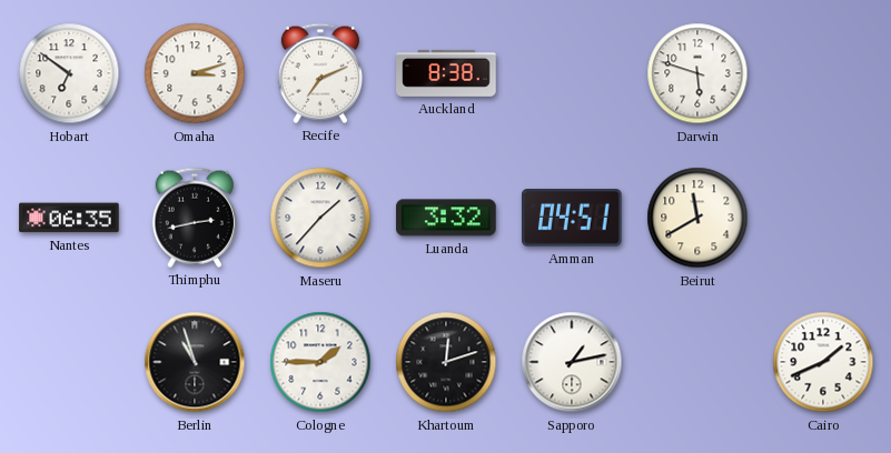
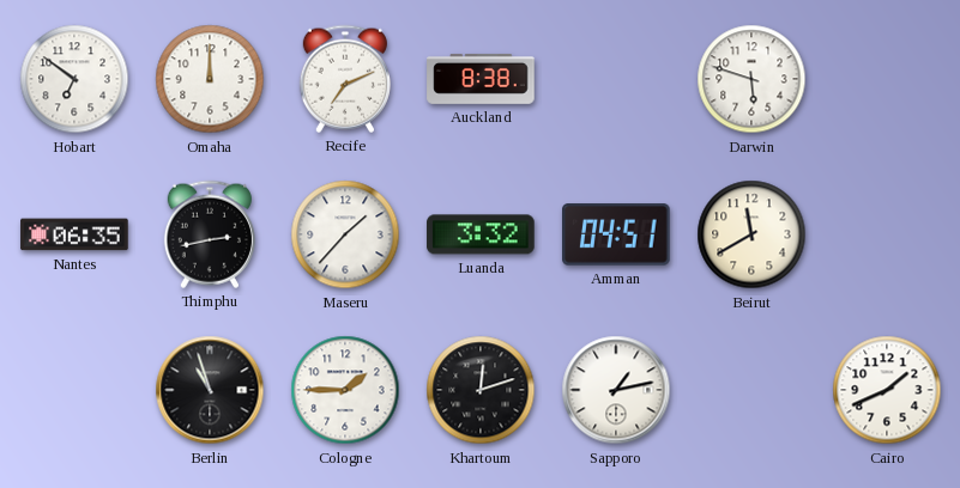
Omaha: 3:12 -> 12:00
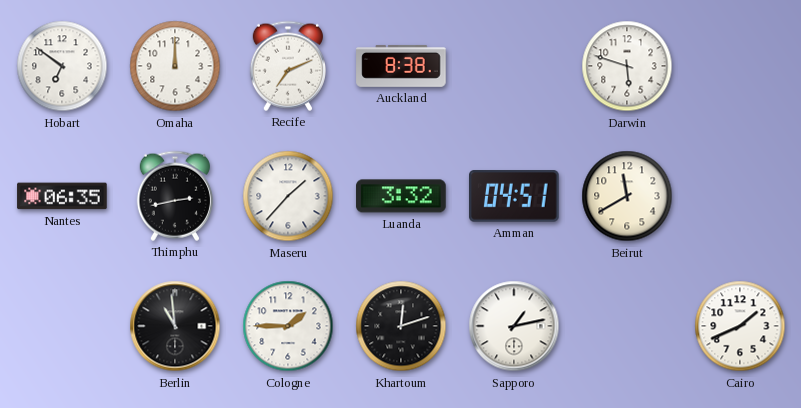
Berlin: 10:57 -> 10:59
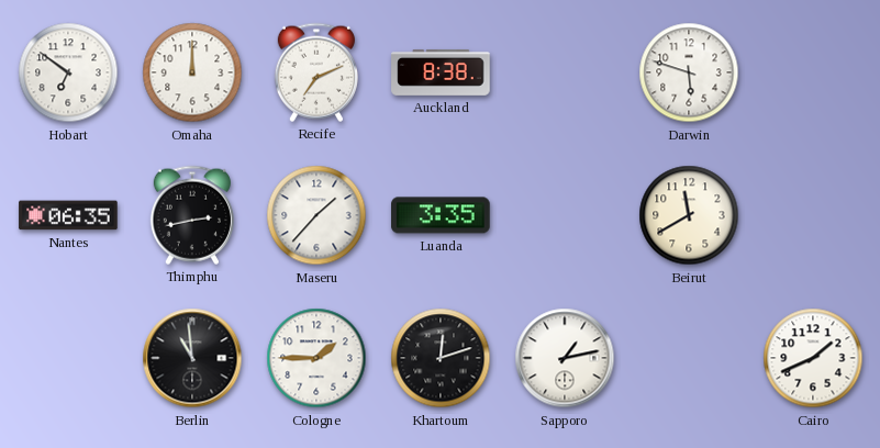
Luanda: 3:32 -> 3:35
Amman: 04:51 -> none
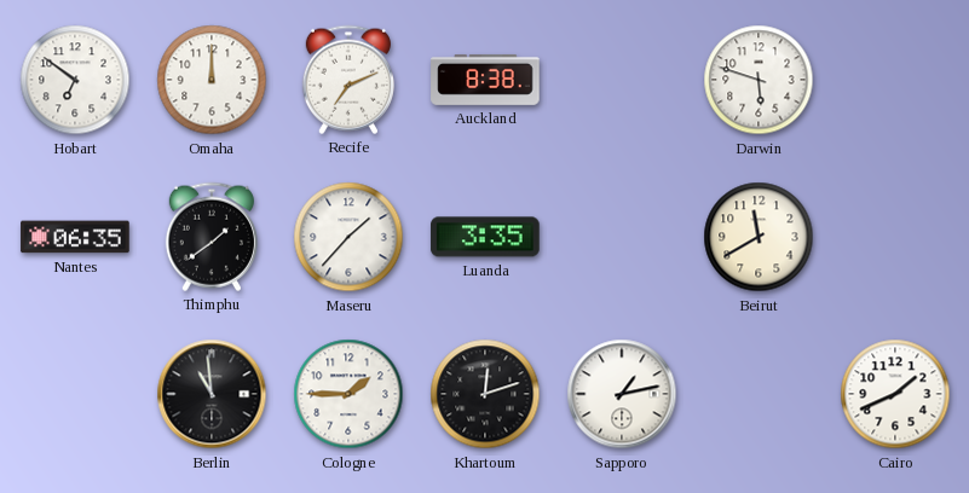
Thimphu: 2:43 -> 1:39
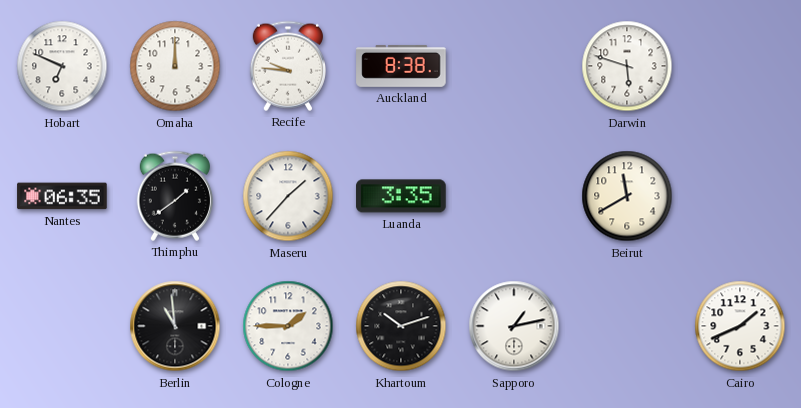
Hobart: 6:51 -> 6:49
Recife: 7:11 -> 9:46
Khartoum: 12:12 -> 10:12
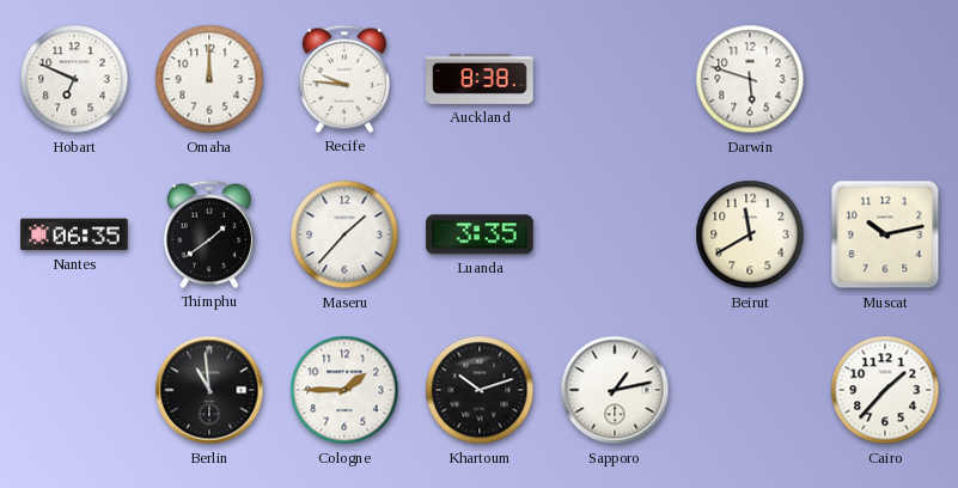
Muscat: none -> 10:13
Cairo: 1:41 -> 1:37
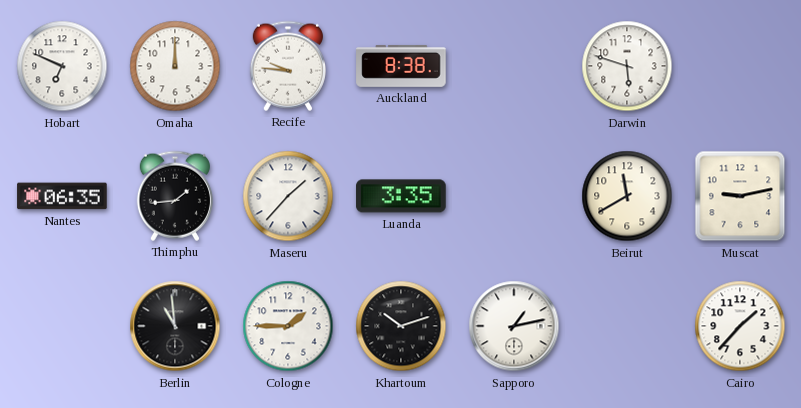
Thimphu: 1:39 -> 1:44
Muscat: 10:13 -> 9:13
